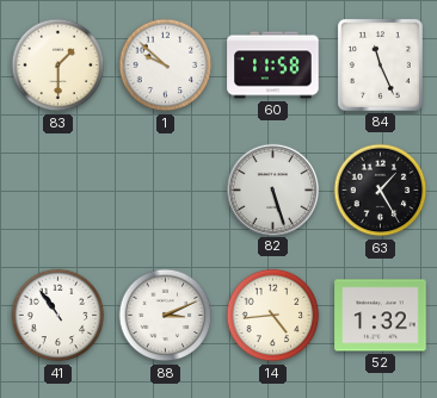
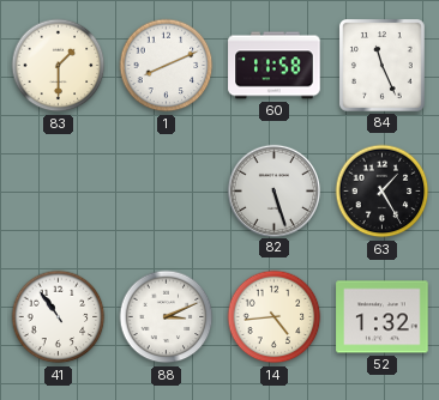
1: 9:52 -> 8:11
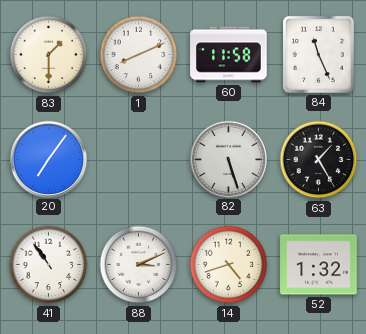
20: none -> 7:06
14: 4:44 -> 4:42
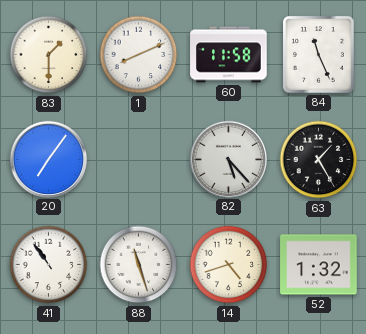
82: 5:27 -> 5:23
88: 3:11 -> 11:27
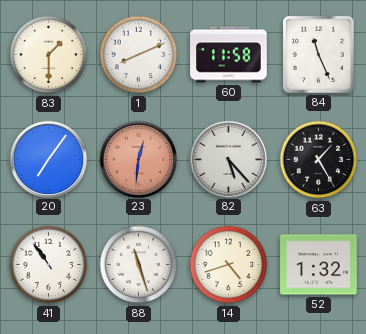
23: none -> 12:31
